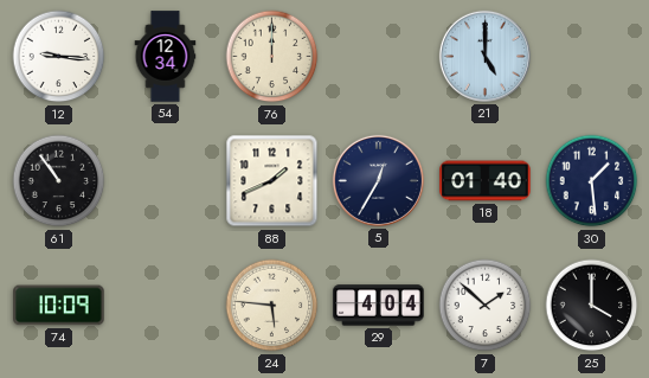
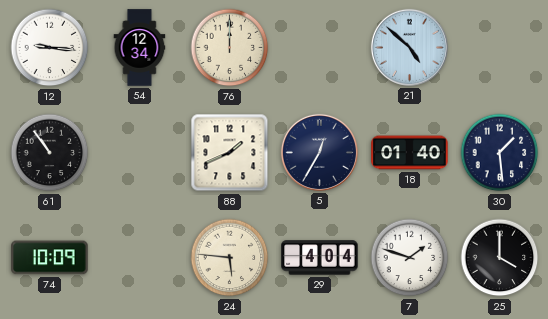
21: 5:00 -> 4:52
7: 1:52 -> 1:48
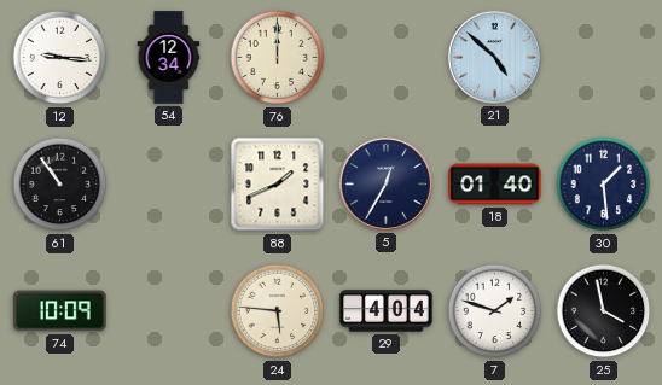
25: 4:00 -> 3:58
